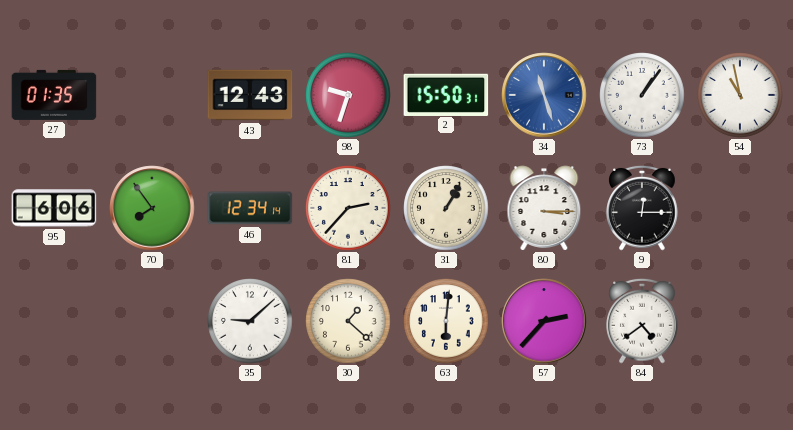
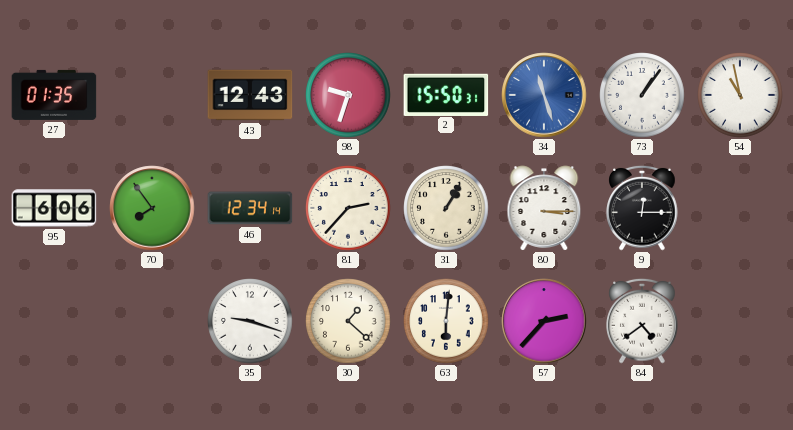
35: 9:08 -> 9:18
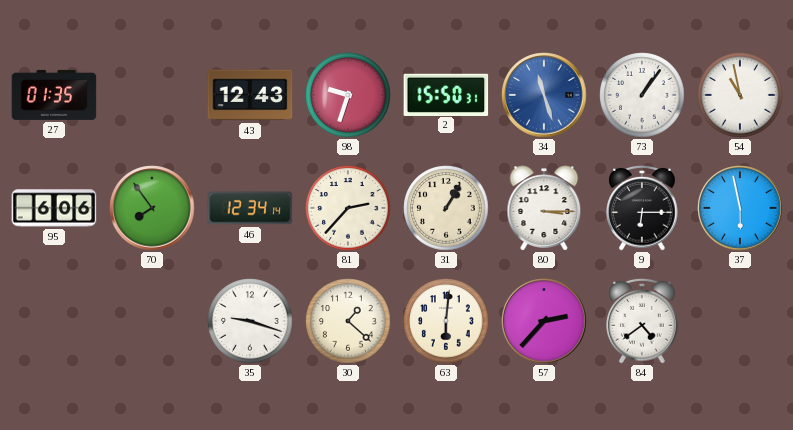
9: 12:15 -> 6:15
37: none -> 5:58
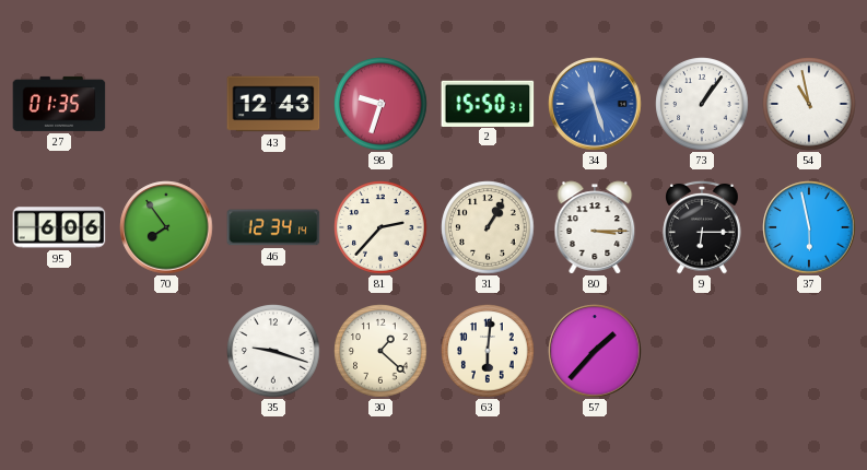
57: 2:37 -> 1:37
84: 4:39 -> none
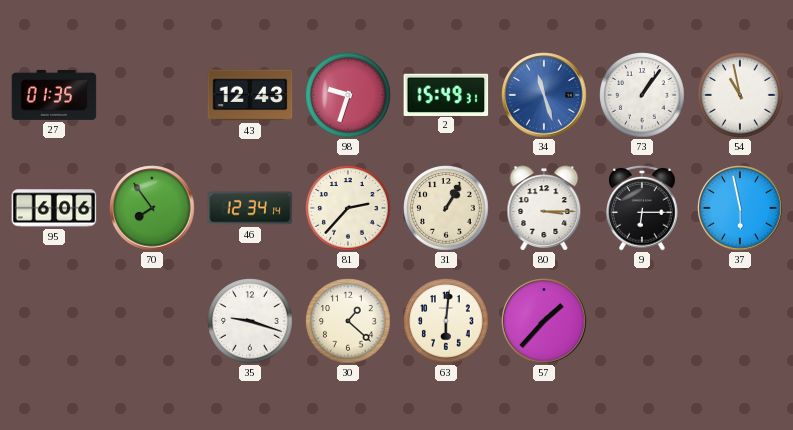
2: 15:50 -> 15:49
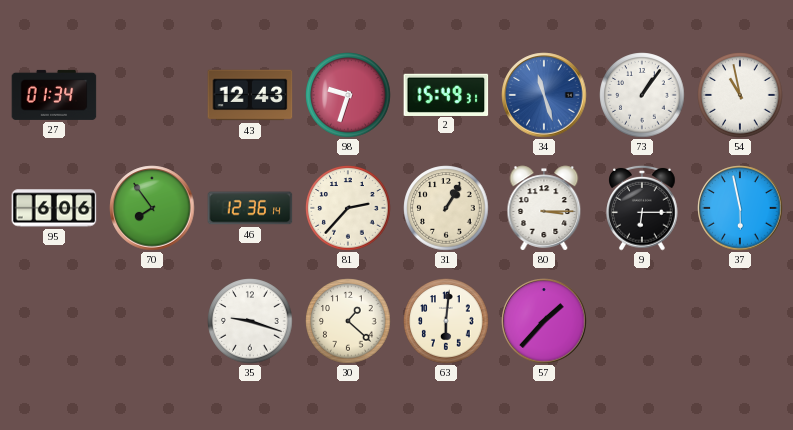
27: 01:35 -> 01:34
46: 12:34 -> 12:36
